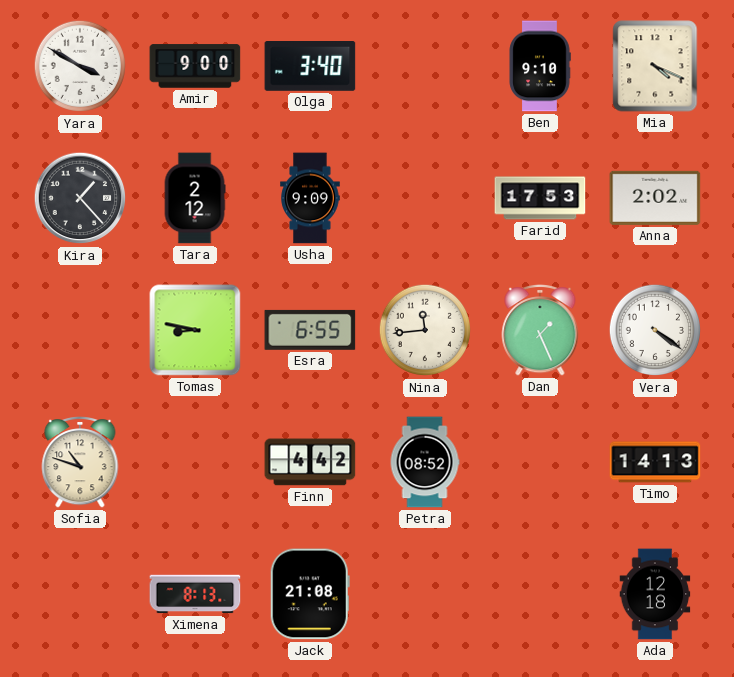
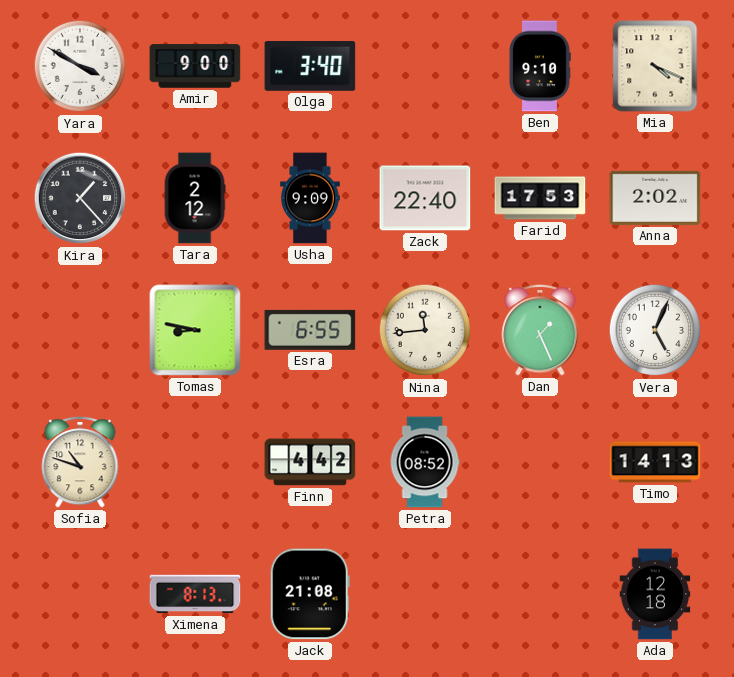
Zack: none -> 22:40
Vera: 4:21 -> 5:04
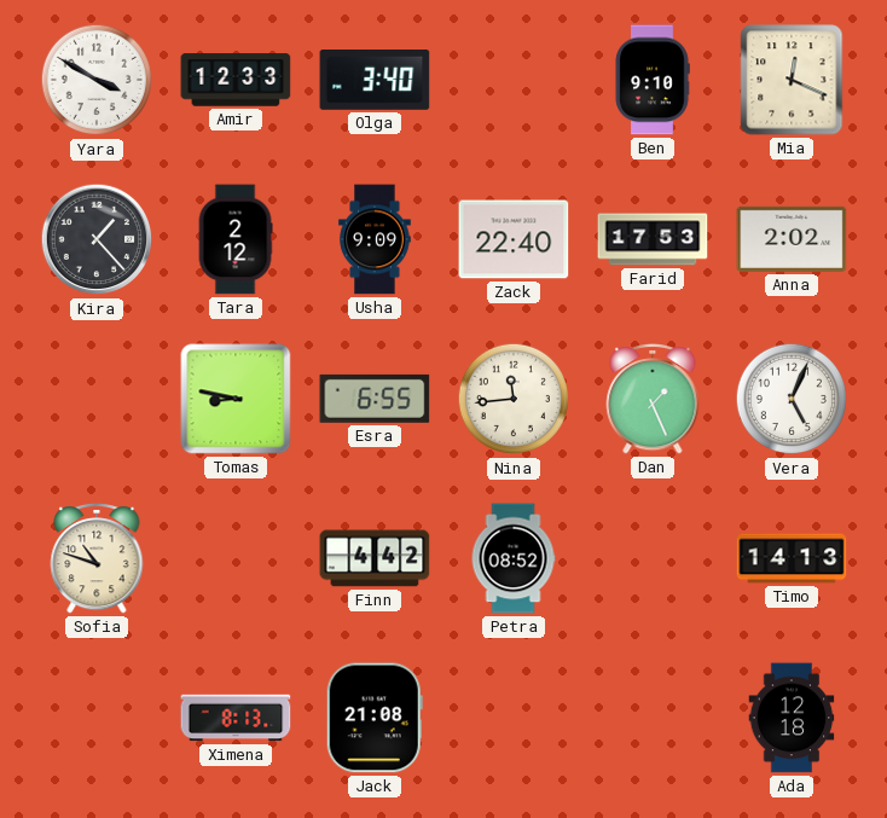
Amir: 9:00 -> 12:33
Mia: 4:19 -> 12:19
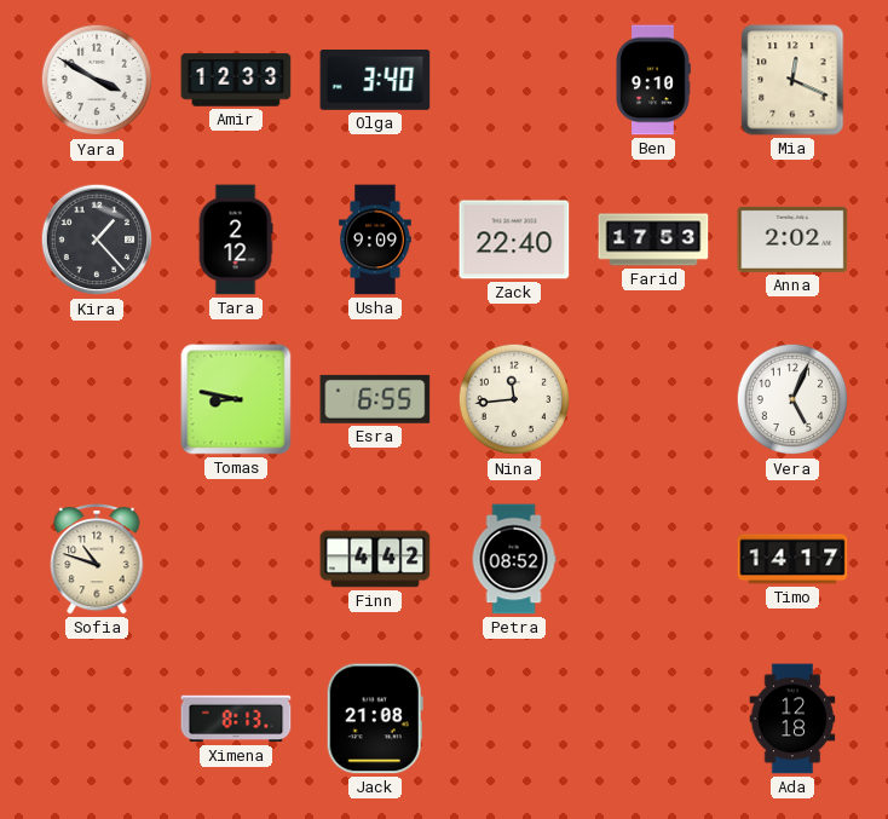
Dan: 1:26 -> none
Timo: 14:13 -> 14:17
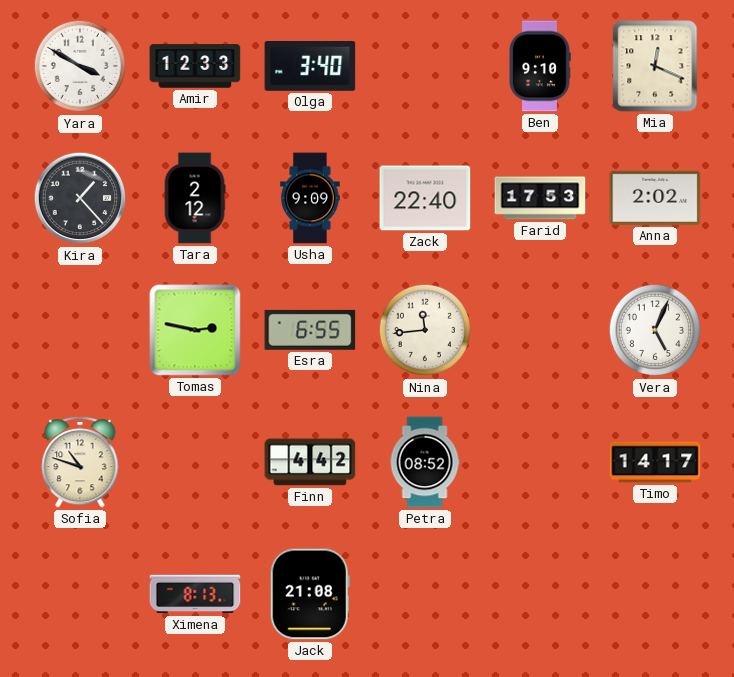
Tomas: 8:47 -> 2:47
Ada: 12:18 -> none
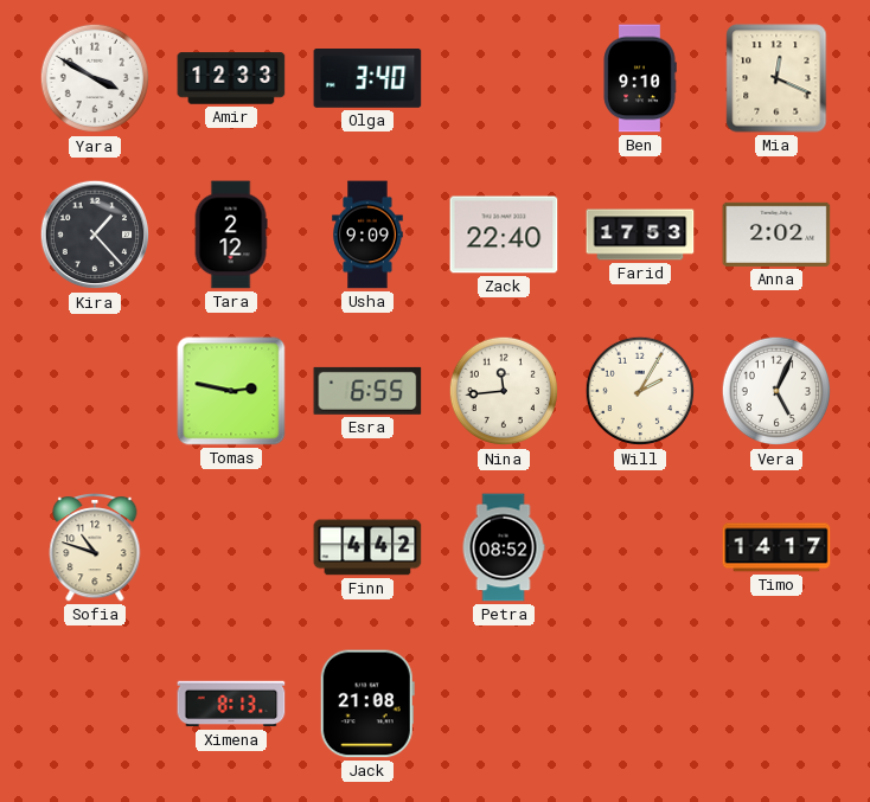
Will: none -> 2:05
